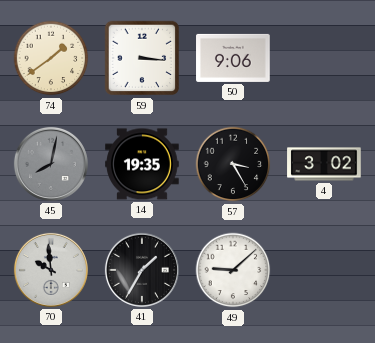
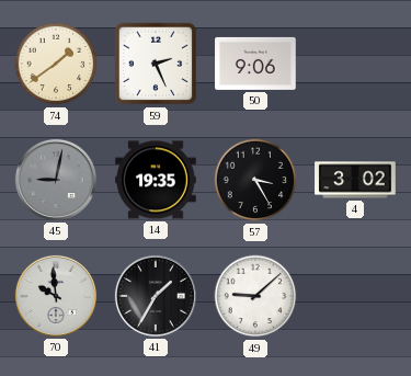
59: 3:16 -> 2:26
45: 8:02 -> 9:02
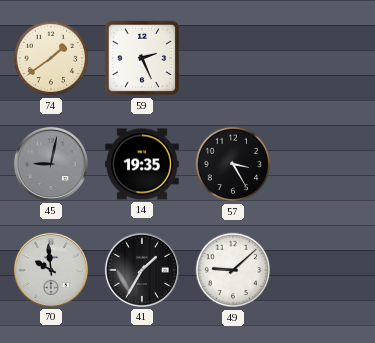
50: 9:06 -> none
4: 3:02 -> none
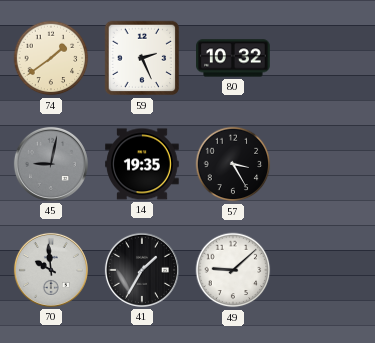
80: none -> 10:32
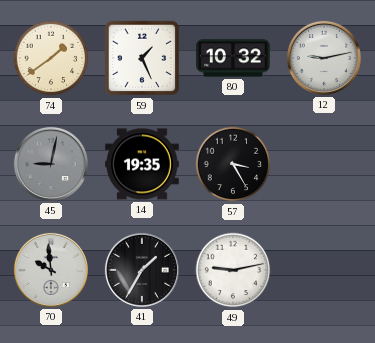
59: 2:26 -> 1:26
12: none -> 9:13
49: 9:08 -> 9:13
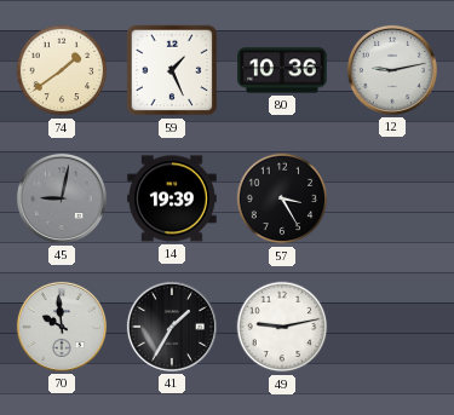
80: 10:32 -> 10:36
14: 19:35 -> 19:39
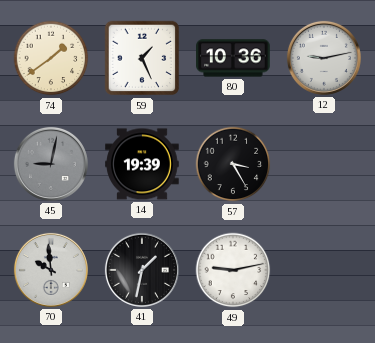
41: 1:35 -> 1:32
